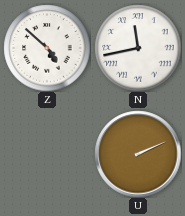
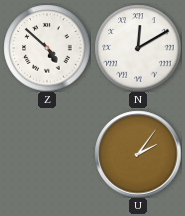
N: 11:43 -> 12:10
U: 2:11 -> 2:06
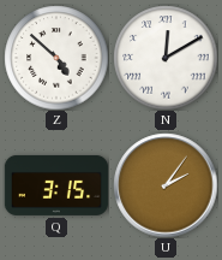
Q: none -> 3:15
